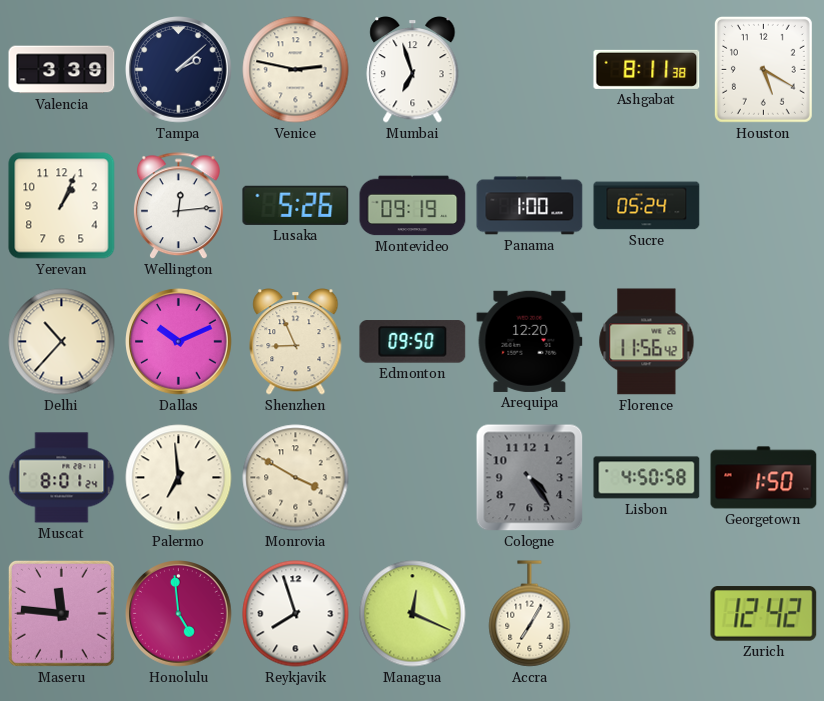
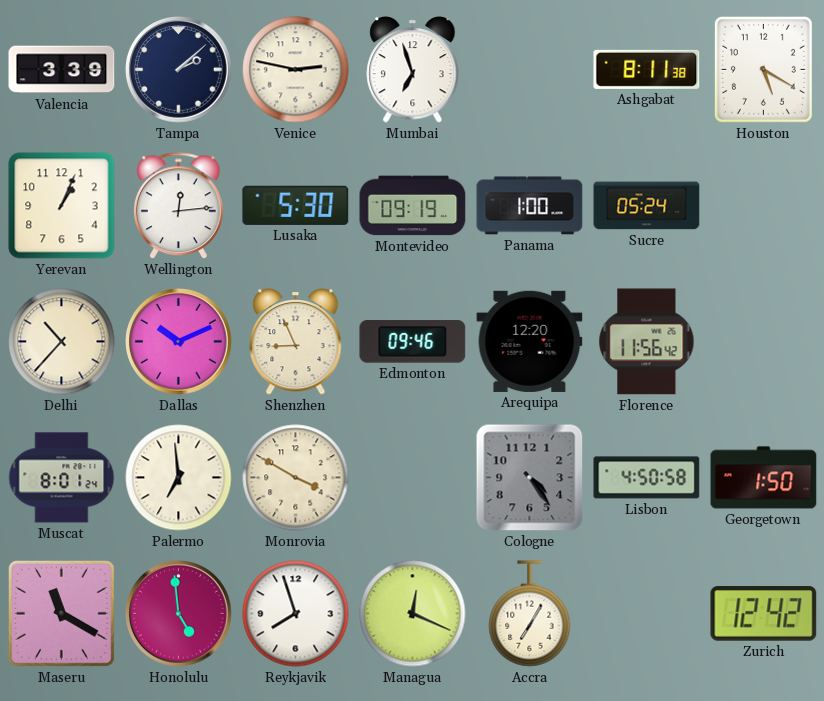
Lusaka: 5:26 -> 5:30
Edmonton: 09:50 -> 09:46
Maseru: 11:46 -> 11:20
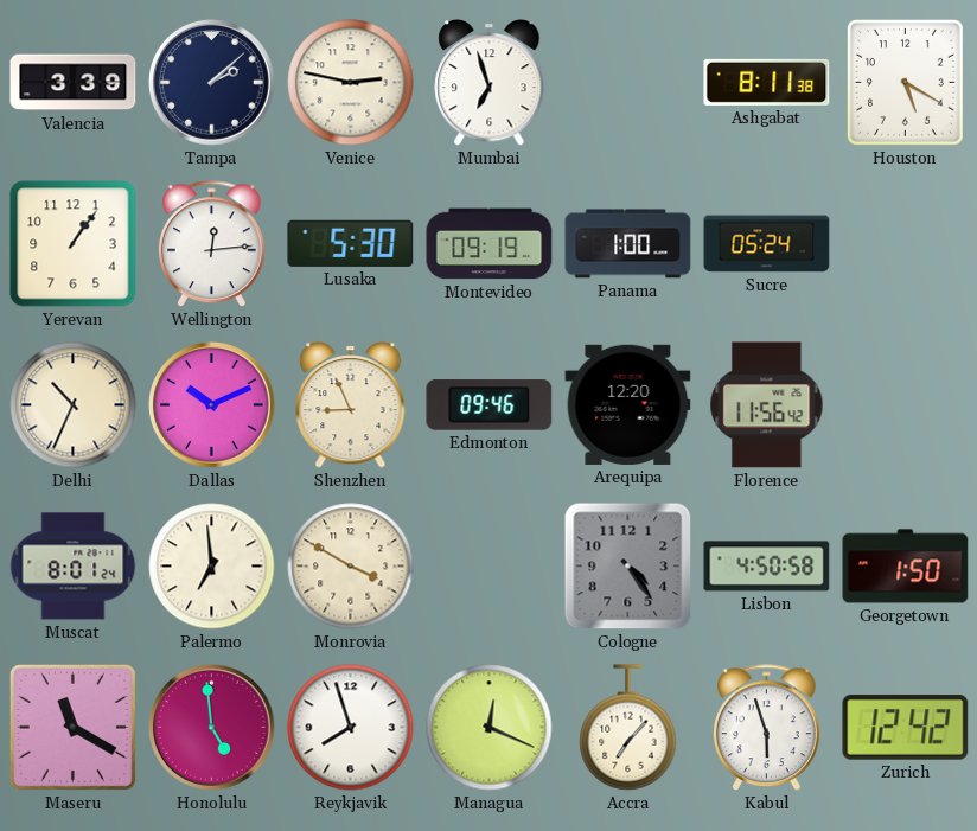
Yerevan: 1:04 -> 1:06
Delhi: 10:37 -> 10:34
Accra: 7:05 -> 7:07
Kabul: none -> 5:57
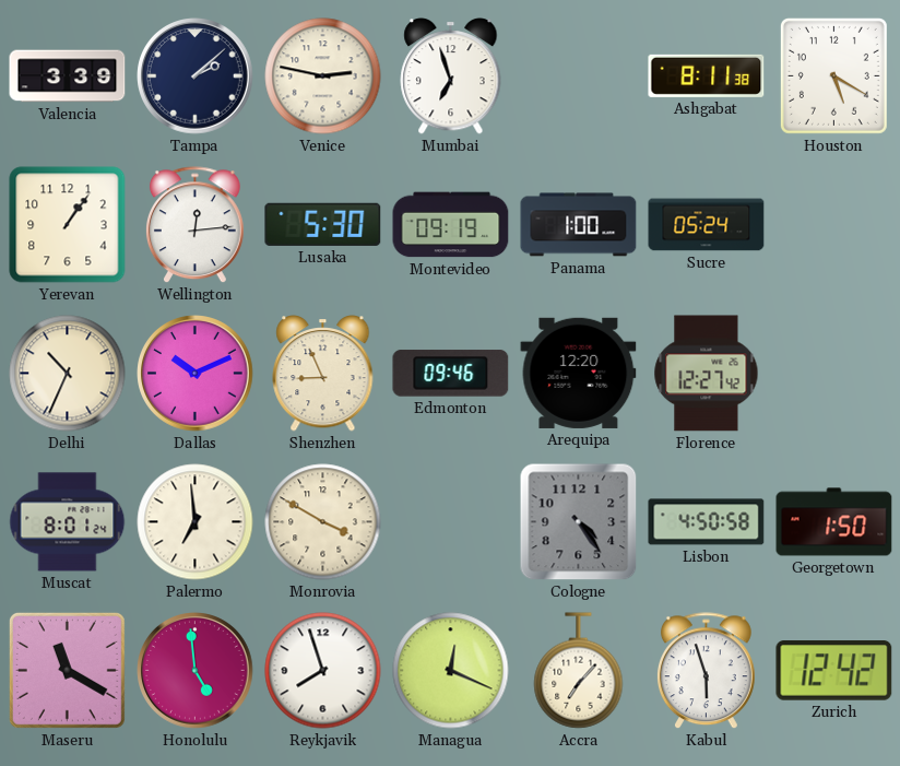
Florence: 11:56 -> 12:27
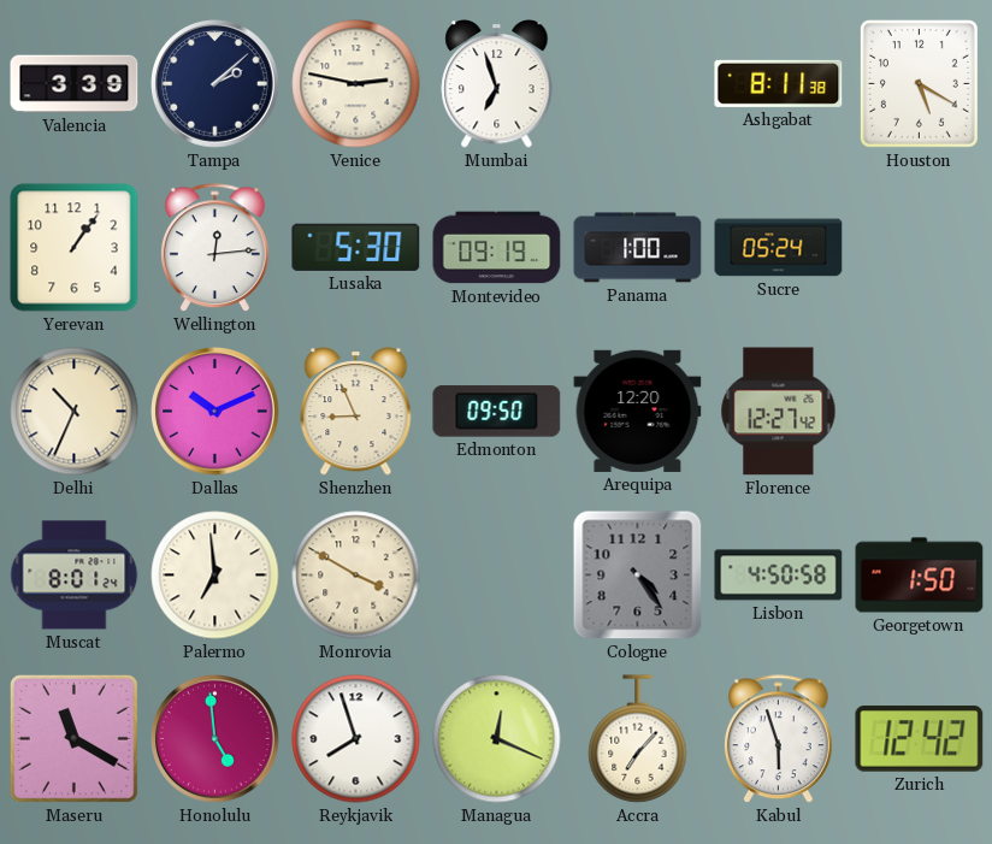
Edmonton: 09:46 -> 09:50
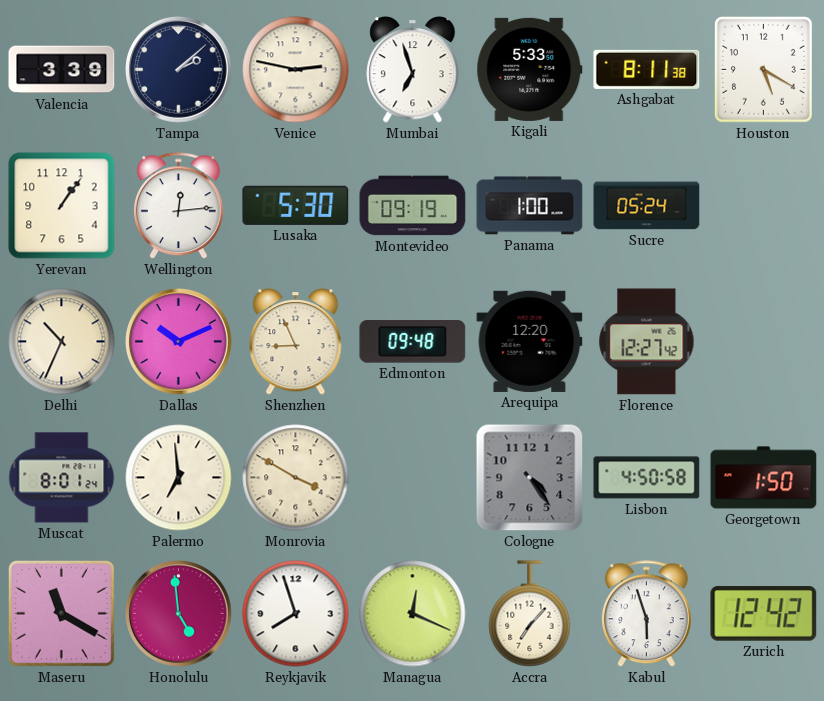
Kigali: none -> 5:33
Edmonton: 09:50 -> 09:48
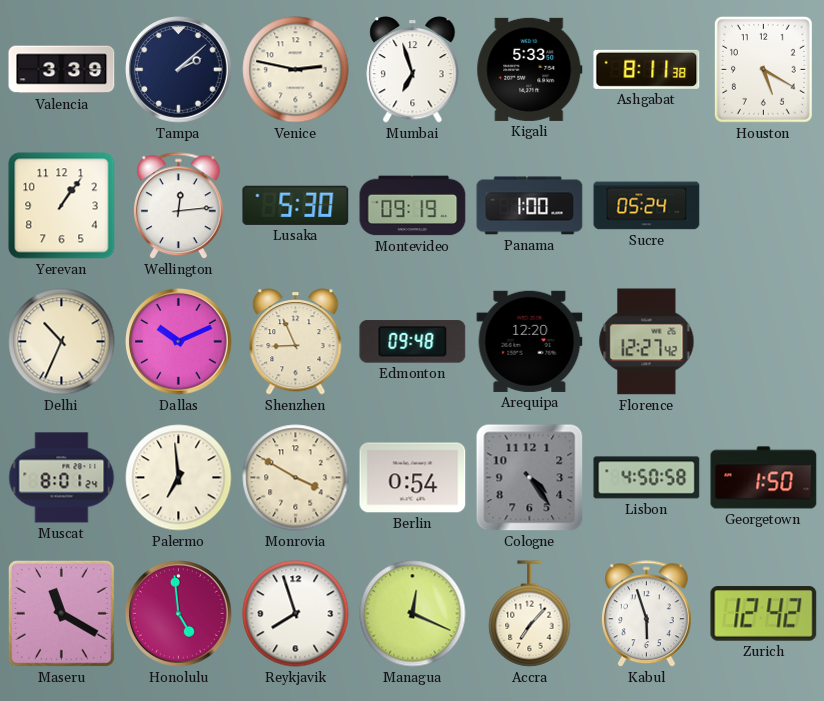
Berlin: none -> 0:54
